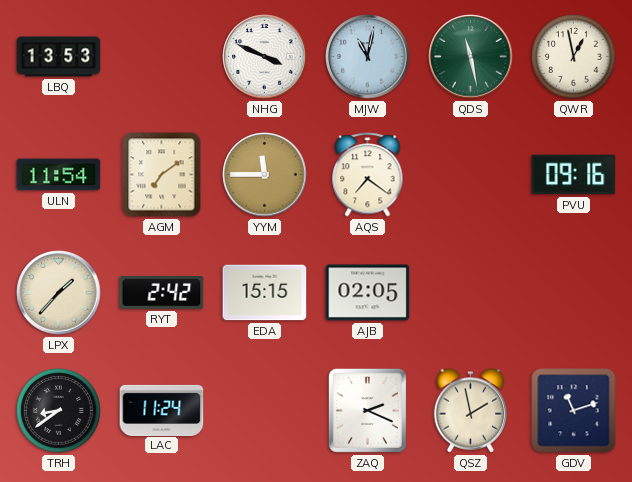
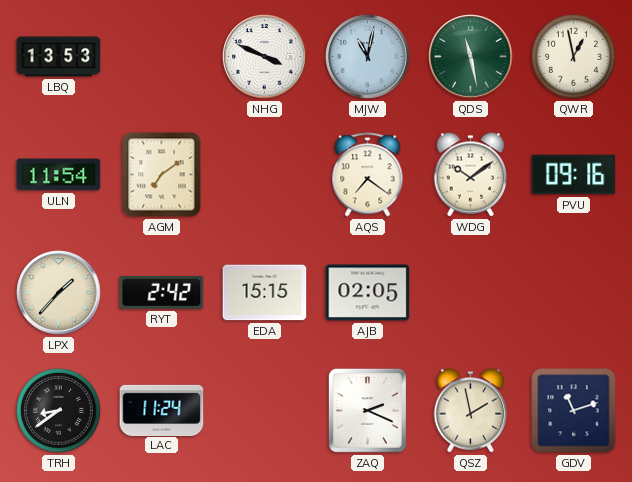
YYM: 11:45 -> none
WDG: none -> 10:09
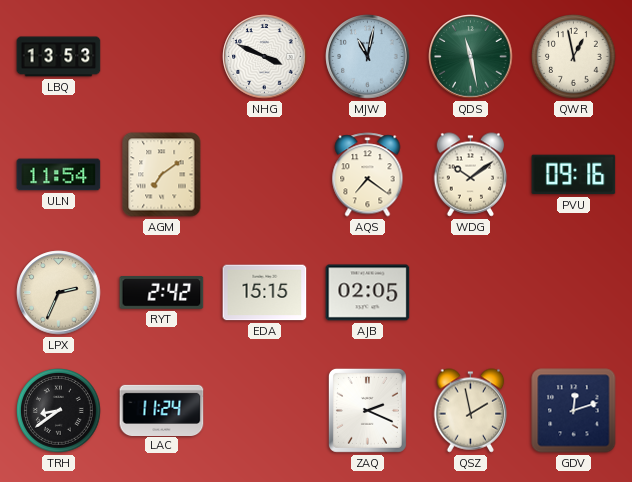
LPX: 1:37 -> 2:34
GDV: 11:12 -> 12:12
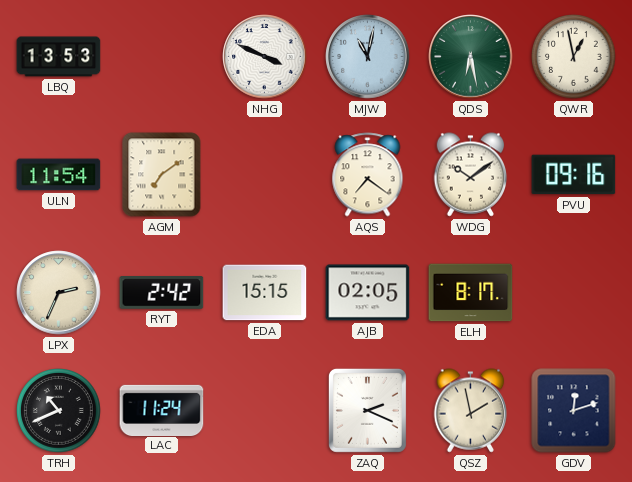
QDS: 11:28 -> 6:28
ELH: none -> 8:17
TRH: 8:39 -> 10:41
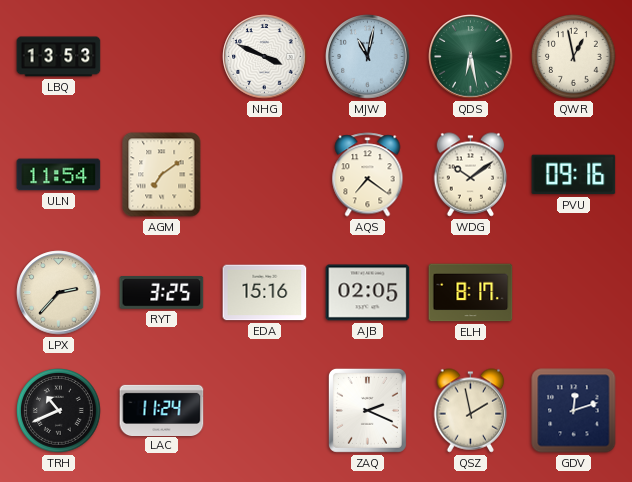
LPX: 2:34 -> 2:37
RYT: 2:42 -> 3:25
EDA: 15:15 -> 15:16
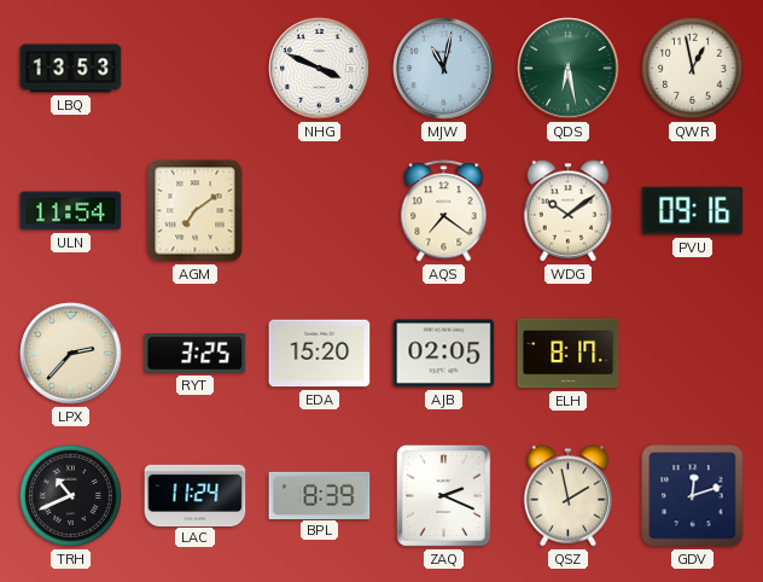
EDA: 15:16 -> 15:20
BPL: none -> 8:39
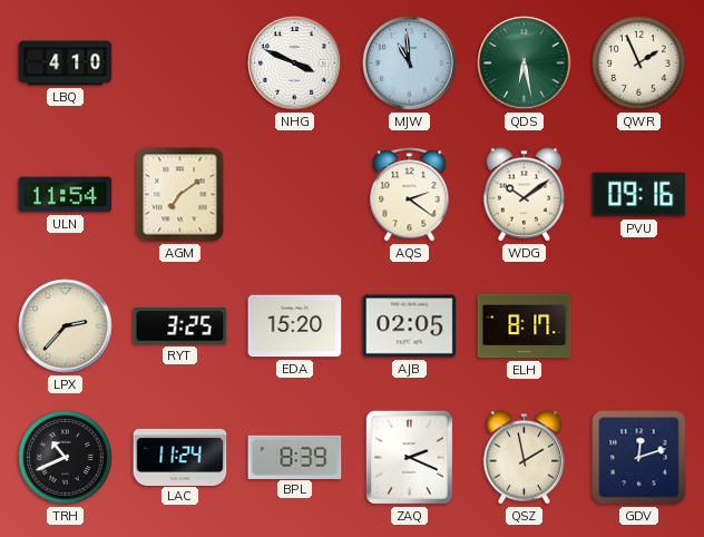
LBQ: 13:53 -> 4:10
MJW: 11:02 -> 10:59
QWR: 12:58 -> 1:56
AQS: 7:21 -> 2:21
